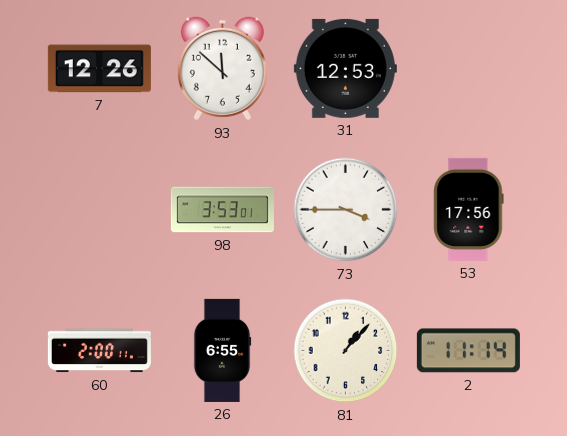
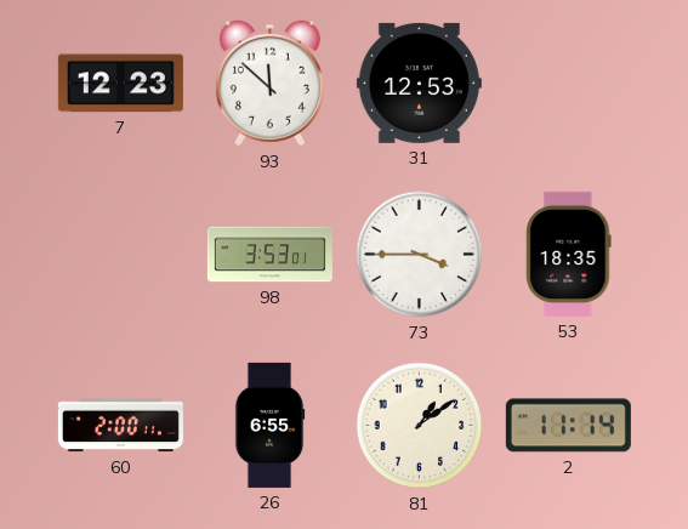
7: 12:26 -> 12:23
53: 17:56 -> 18:35
81: 1:07 -> 1:09
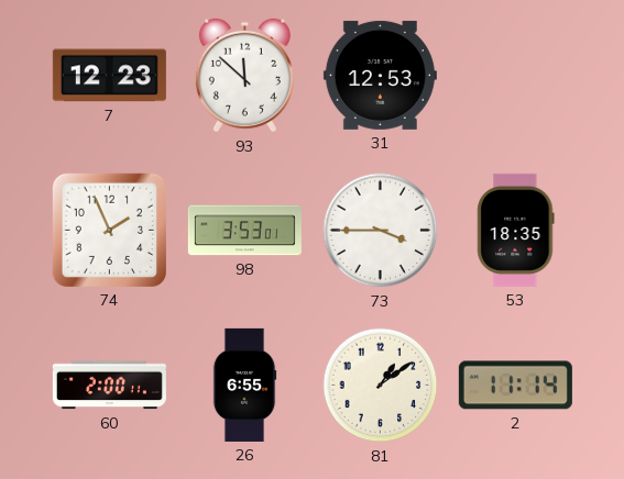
74: none -> 1:56
